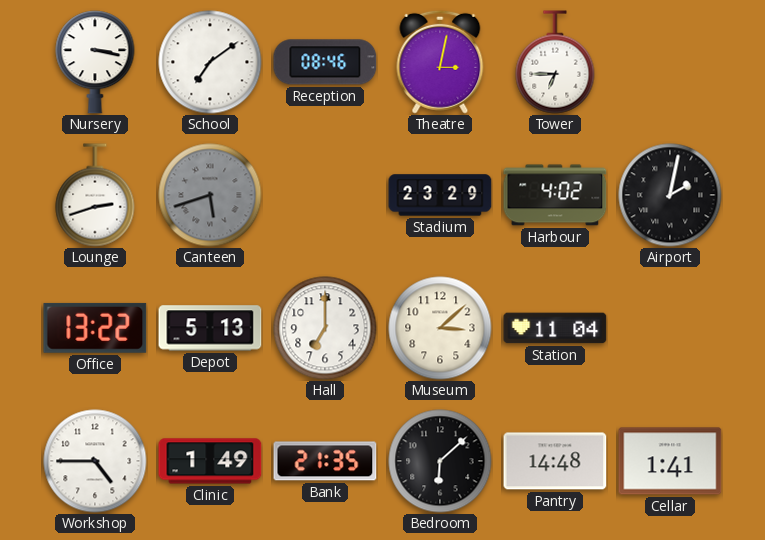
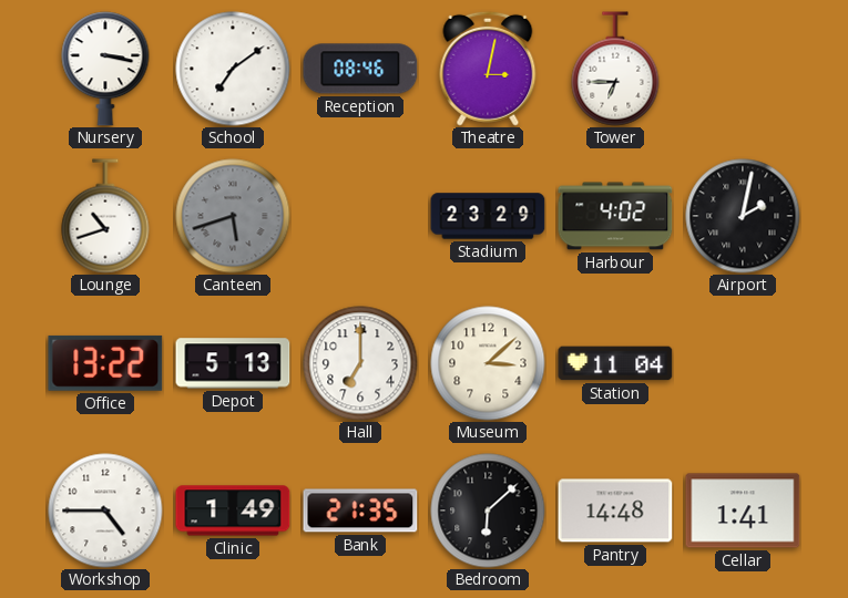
Lounge: 2:42 -> 10:42
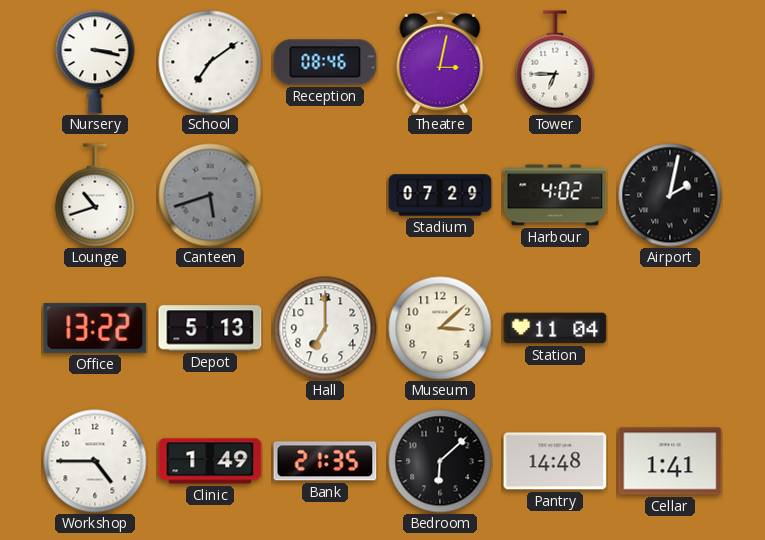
Stadium: 23:29 -> 07:29
